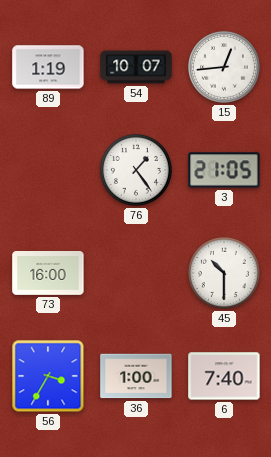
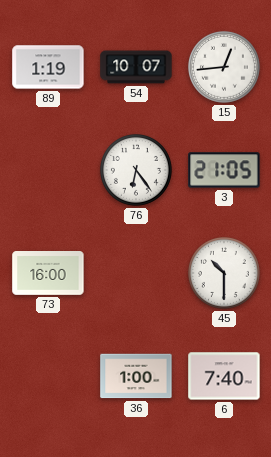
76: 1:24 -> 6:24
56: 3:35 -> none
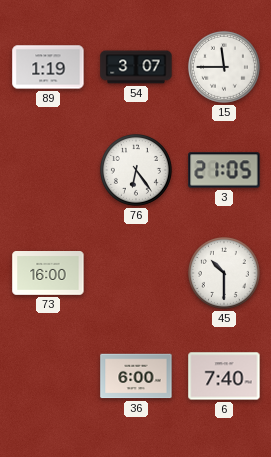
54: 10:07 -> 3:07
15: 12:44 -> 11:45
36: 1:00 -> 6:00
